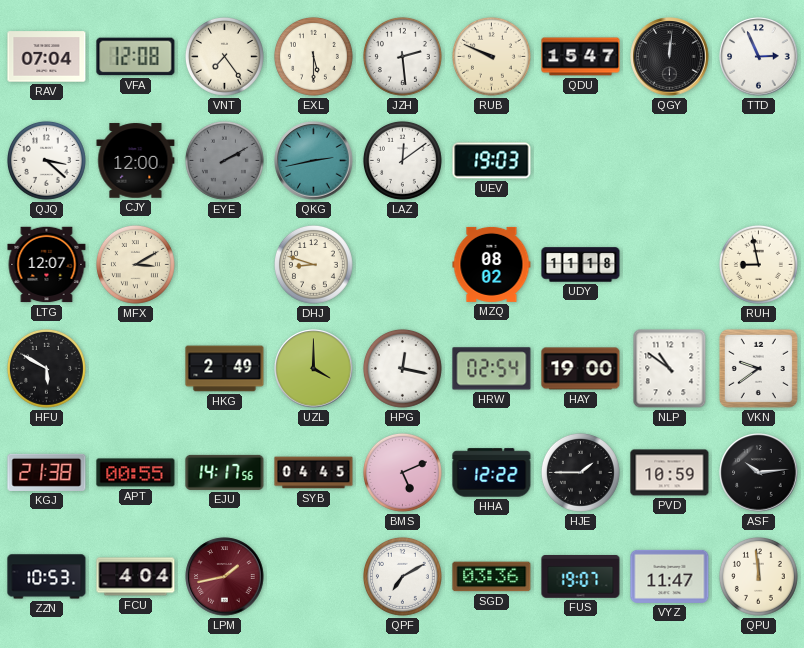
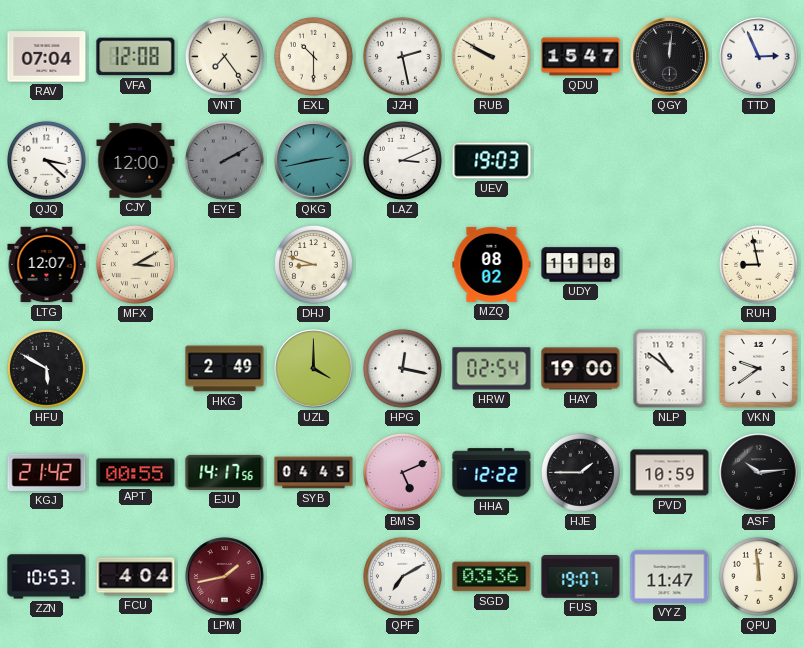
EXL: 5:30 -> 10:30
JZH: 2:29 -> 2:28
RUB: 9:49 -> 9:50
LAZ: 12:09 -> 3:11
KGJ: 21:38 -> 21:42
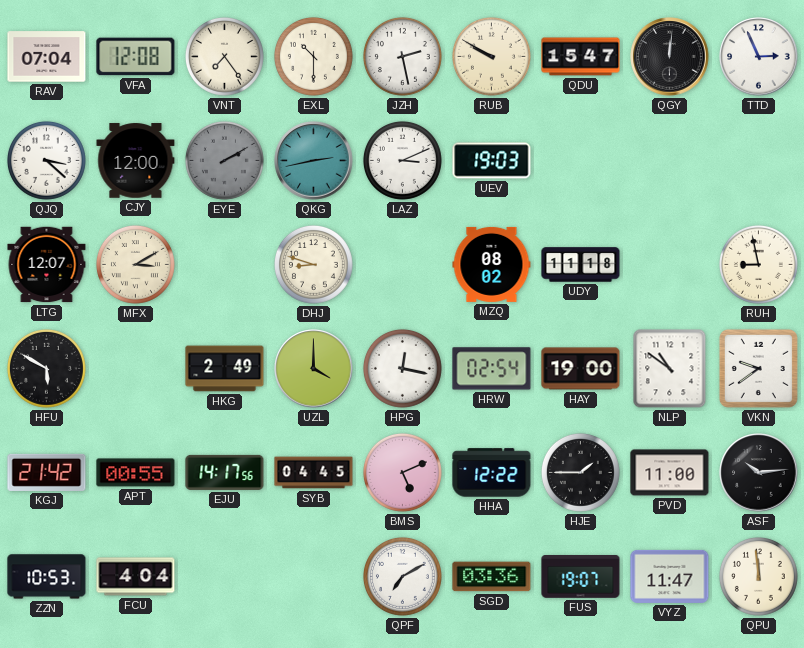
PVD: 10:59 -> 11:00
LPM: 1:43 -> none
